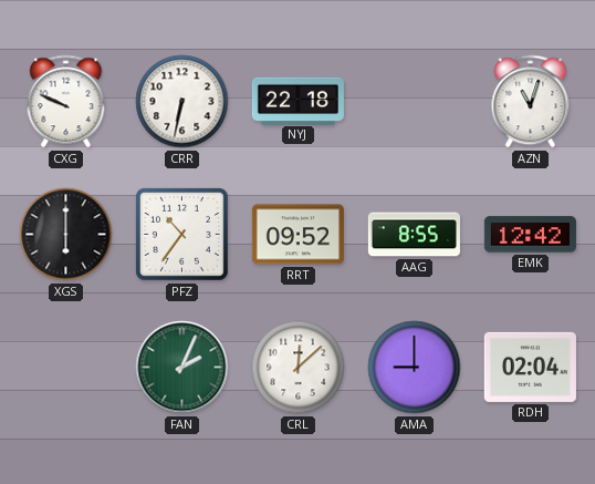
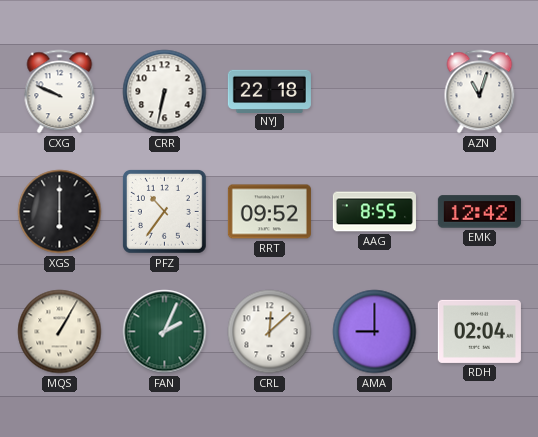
MQS: none -> 1:05
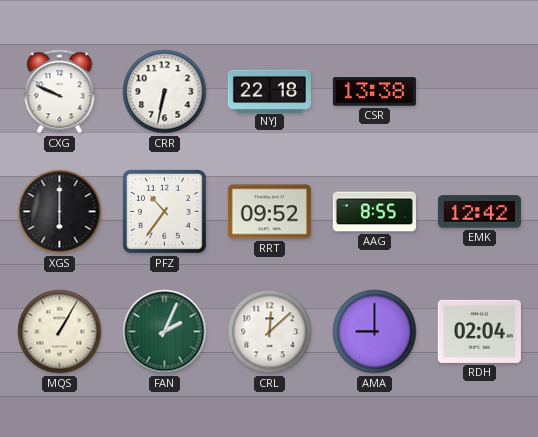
CSR: none -> 13:38
AZN: 11:03 -> none
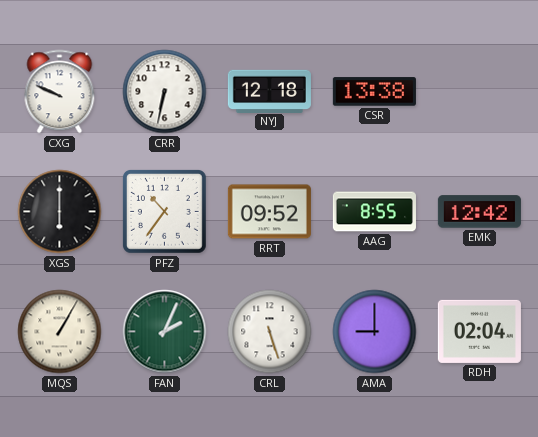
NYJ: 22:18 -> 12:18
CRL: 12:08 -> 5:27
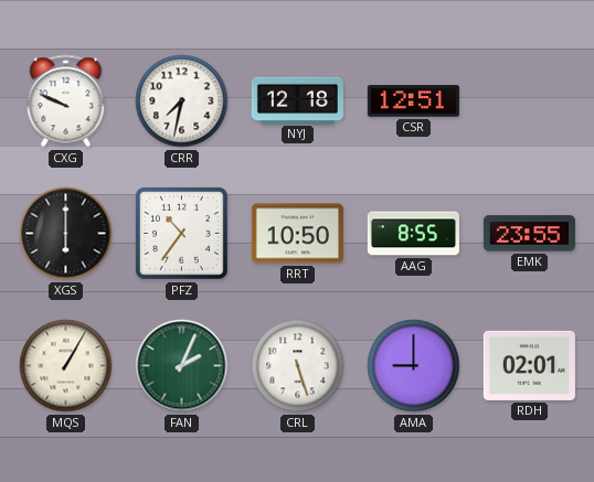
CRR: 6:32 -> 7:32
CSR: 13:38 -> 12:51
RRT: 09:52 -> 10:50
EMK: 12:42 -> 23:55
RDH: 02:04 -> 02:01
